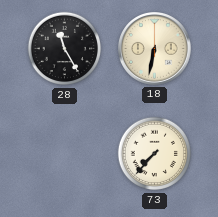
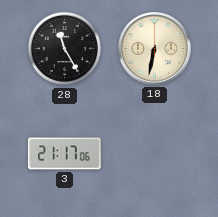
3: none -> 21:17
73: 7:37 -> none
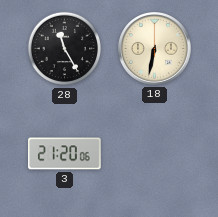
3: 21:17 -> 21:20
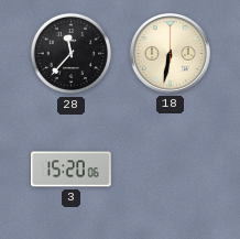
28: 11:25 -> 11:37
3: 21:20 -> 15:20
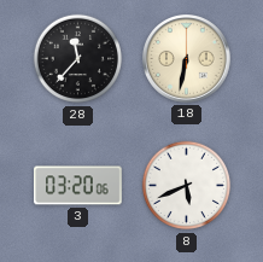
3: 15:20 -> 03:20
8: none -> 5:41
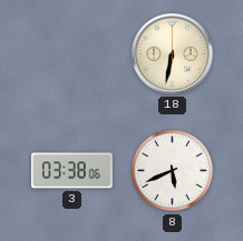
28: 11:37 -> none
3: 03:20 -> 03:38
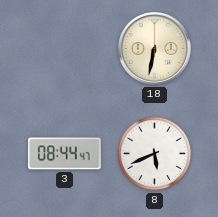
3: 03:38 -> 08:44
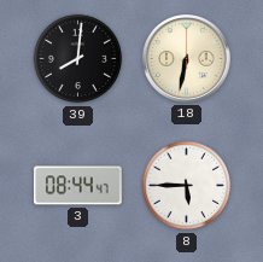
39: none -> 8:01
8: 5:41 -> 5:45
